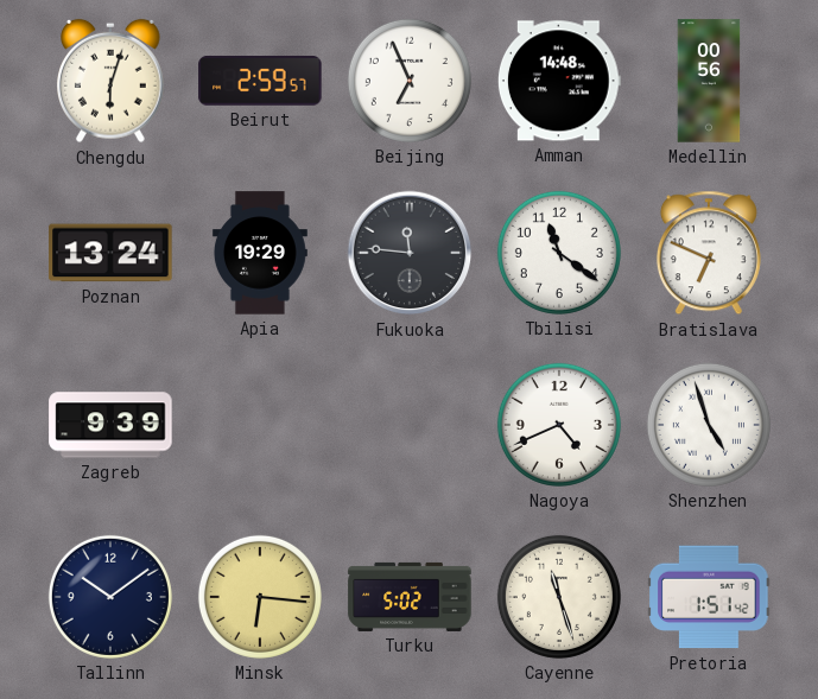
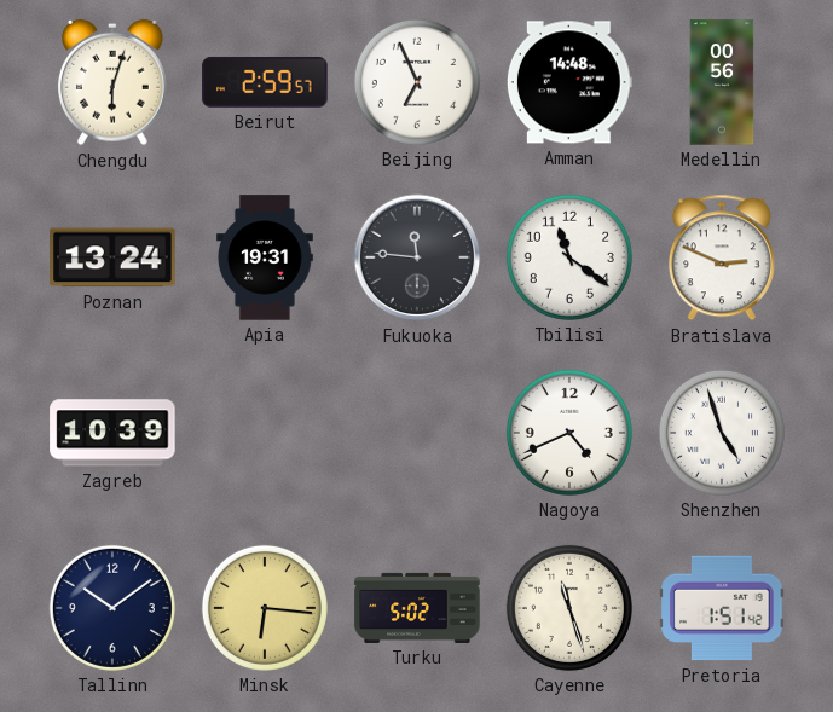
Apia: 19:29 -> 19:31
Bratislava: 6:49 -> 2:49
Zagreb: 9:39 -> 10:39
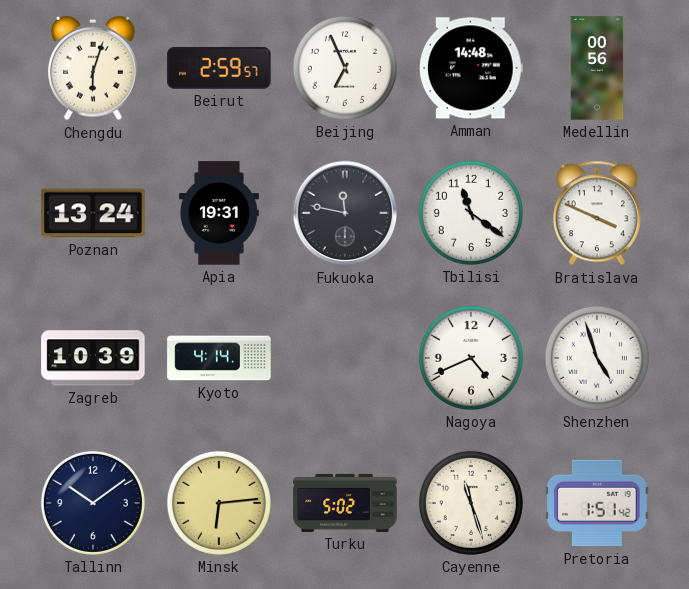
Fukuoka: 11:46 -> 11:47
Bratislava: 2:49 -> 3:49
Kyoto: none -> 4:14
Minsk: 6:16 -> 6:14
